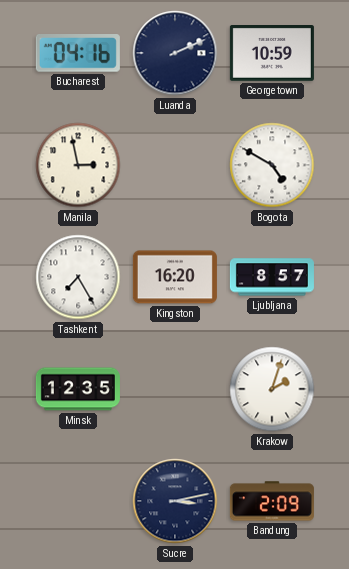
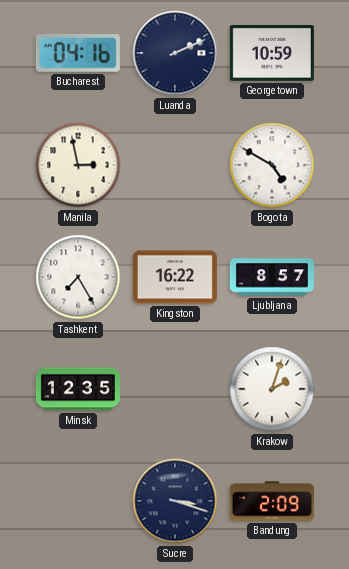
Kingston: 16:20 -> 16:22
Sucre: 3:13 -> 3:18
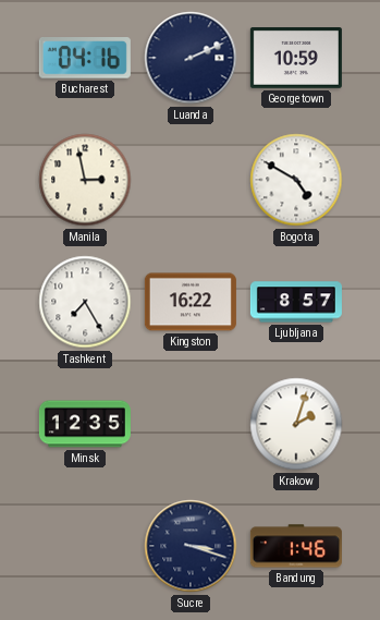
Bandung: 2:09 -> 1:46
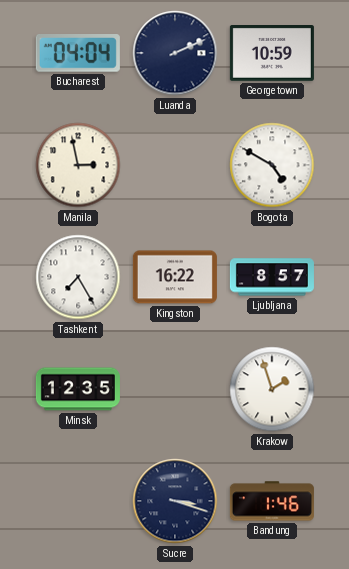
Bucharest: 04:16 -> 04:04
Krakow: 2:03 -> 1:57
